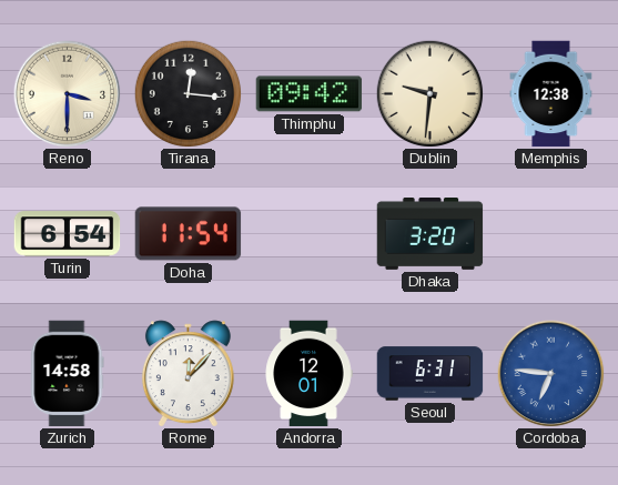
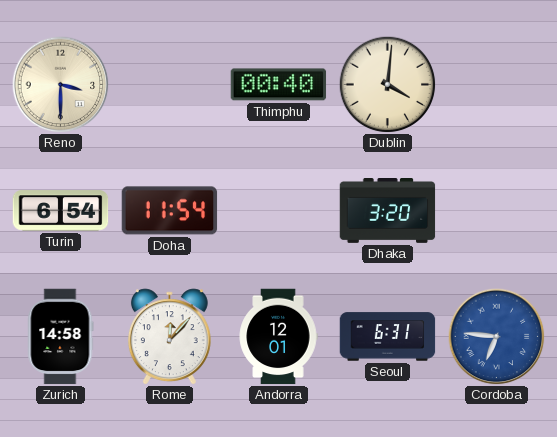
Tirana: 12:16 -> none
Thimphu: 09:42 -> 00:40
Dublin: 9:31 -> 4:01
Memphis: 12:38 -> none
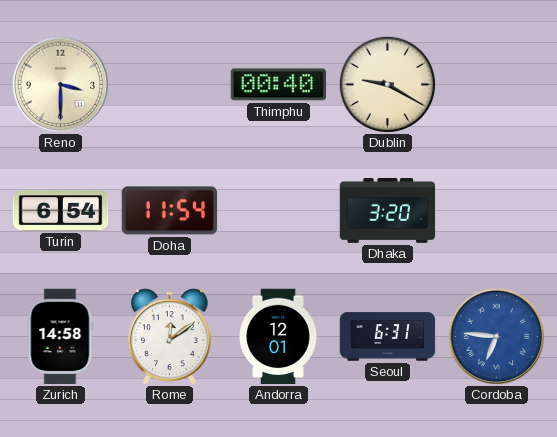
Dublin: 4:01 -> 9:20
Rome: 12:07 -> 12:09
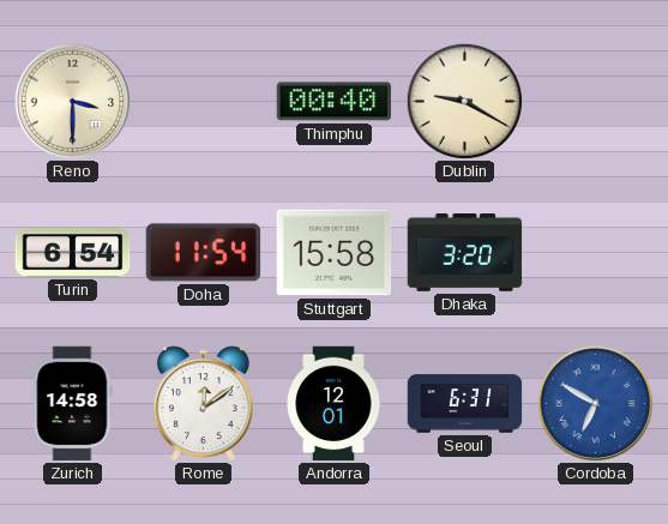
Stuttgart: none -> 15:58
Cordoba: 6:46 -> 6:50
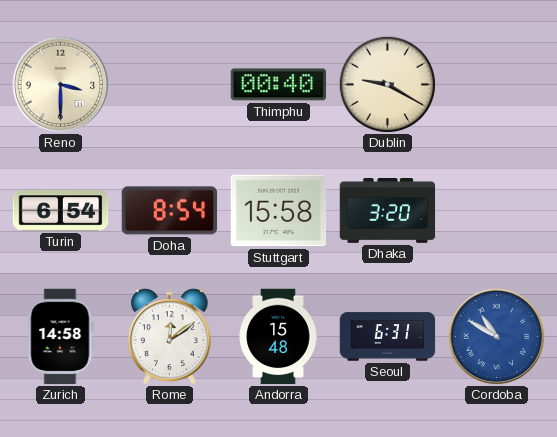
Doha: 11:54 -> 8:54
Andorra: 12:01 -> 15:48
Cordoba: 6:50 -> 10:50
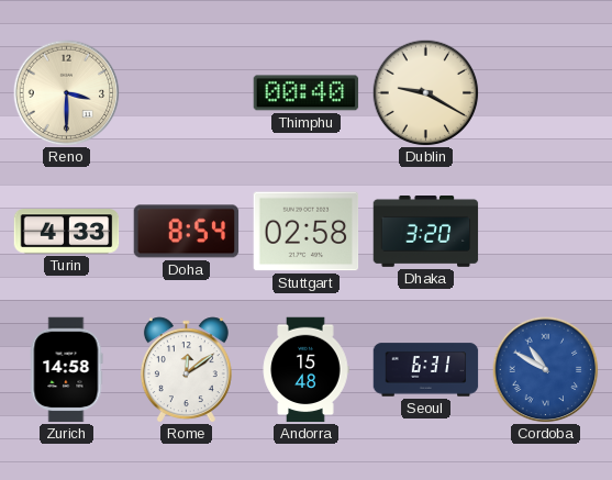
Turin: 6:54 -> 4:33
Stuttgart: 15:58 -> 02:58
